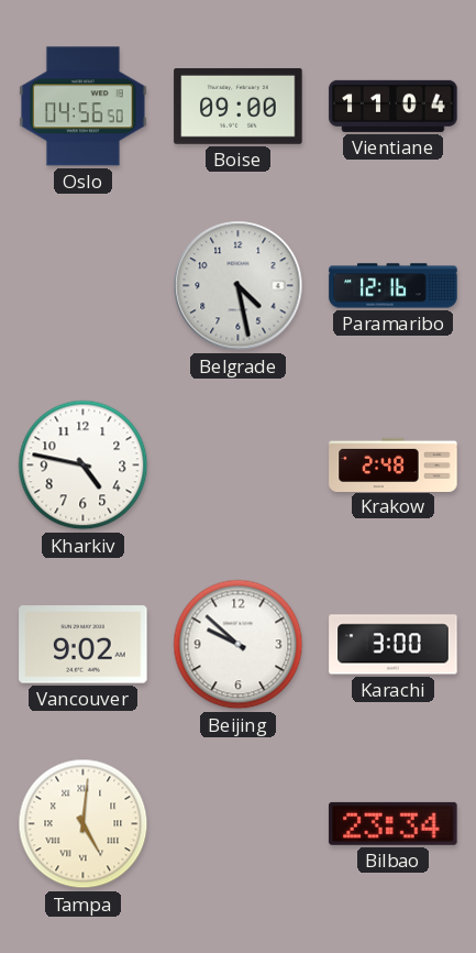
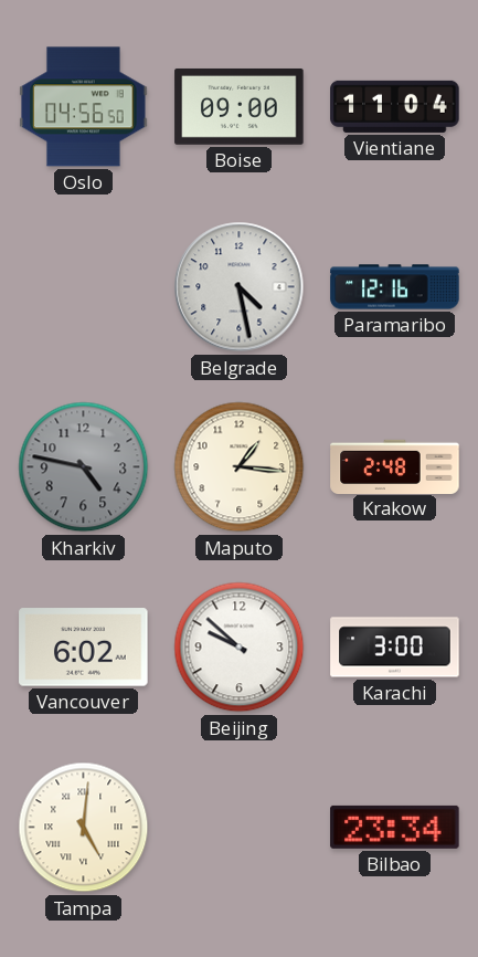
Kharkiv dial: white -> grey
Maputo: none -> 1:16
Vancouver: 9:02 -> 6:02
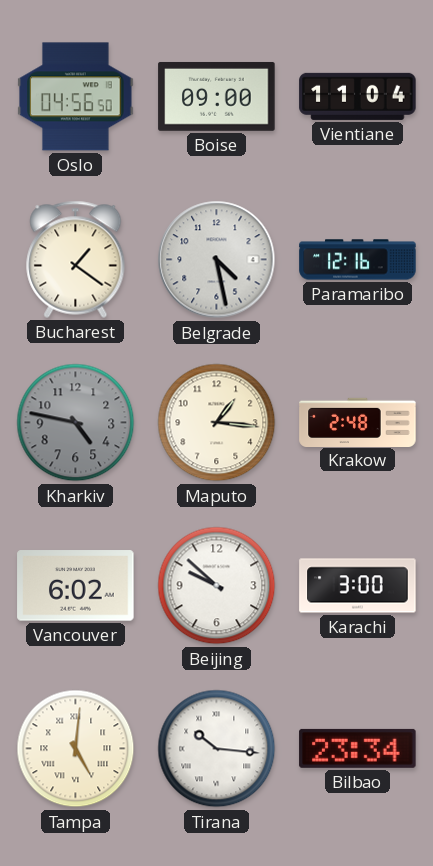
Bucharest: none -> 1:21
Tirana: none -> 10:16
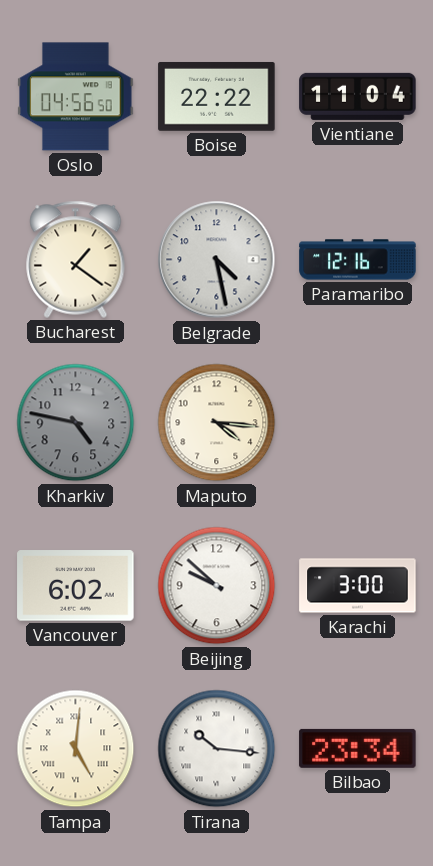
Boise: 09:00 -> 22:22
Maputo: 1:16 -> 4:16
Krakow: 2:48 -> none
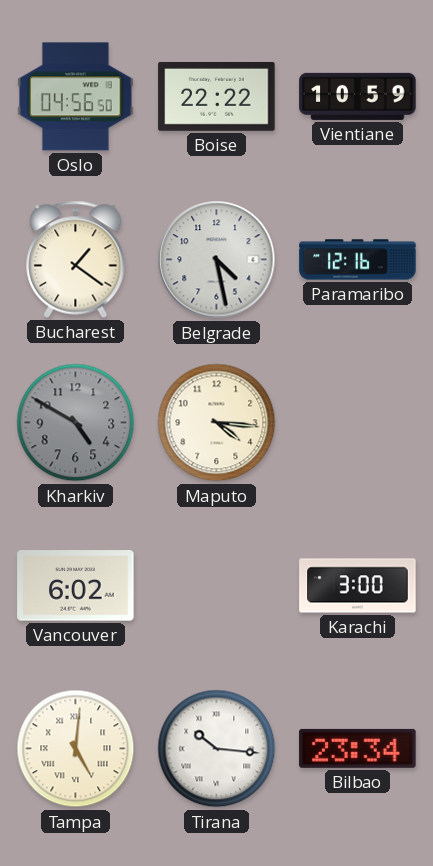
Vientiane: 11:04 -> 10:59
Kharkiv: 4:47 -> 4:50
Beijing: 9:52 -> none
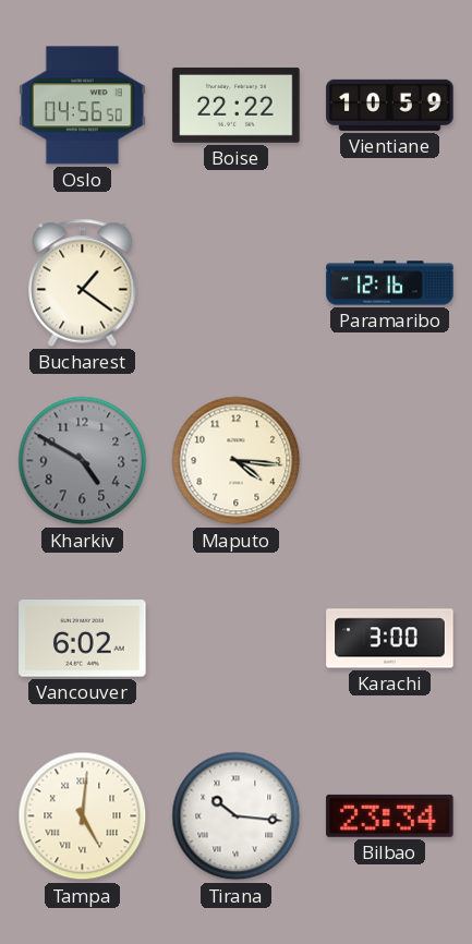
Belgrade: 4:28 -> none
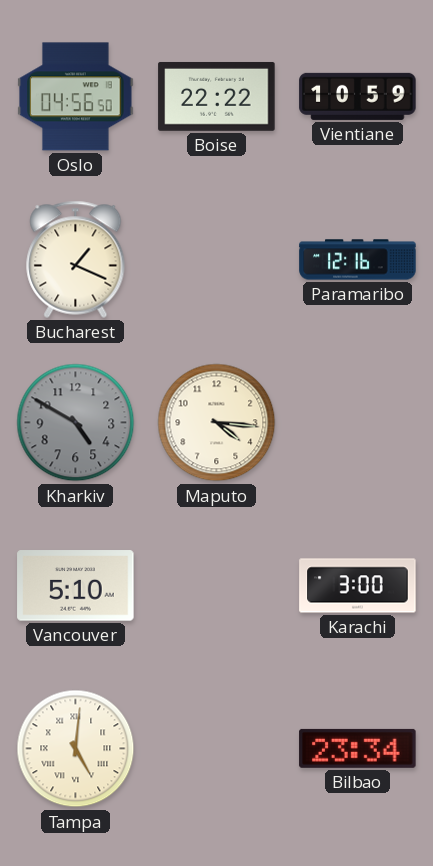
Bucharest: 1:21 -> 1:19
Vancouver: 6:02 -> 5:10
Tirana: 10:16 -> none
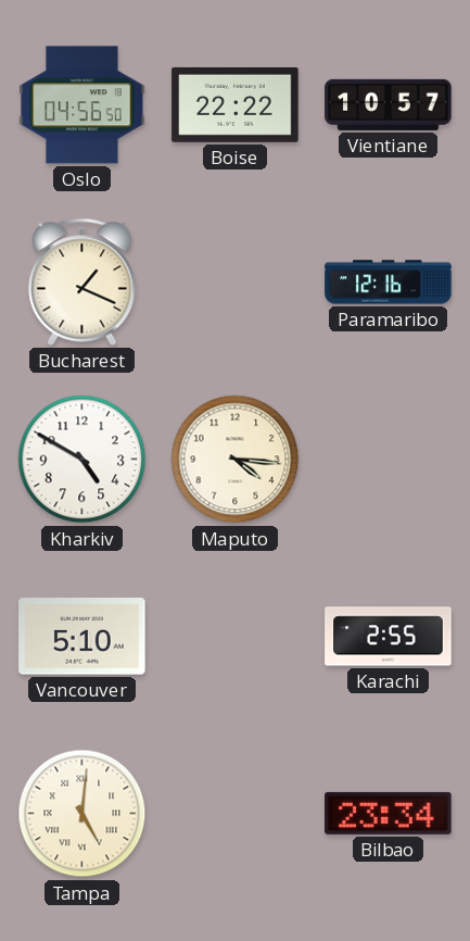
Vientiane: 10:59 -> 10:57
Kharkiv dial: grey -> white
Karachi: 3:00 -> 2:55
